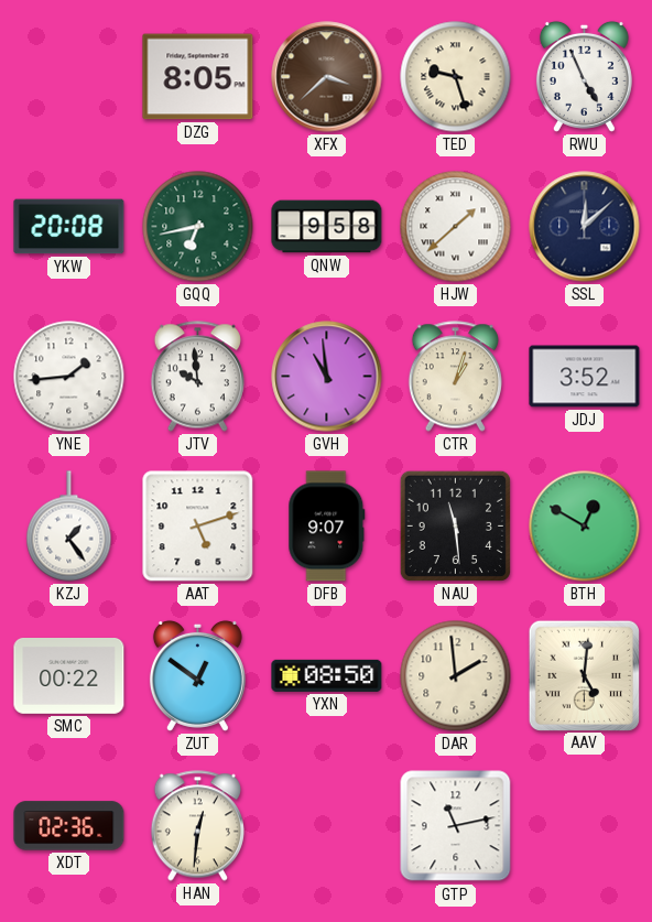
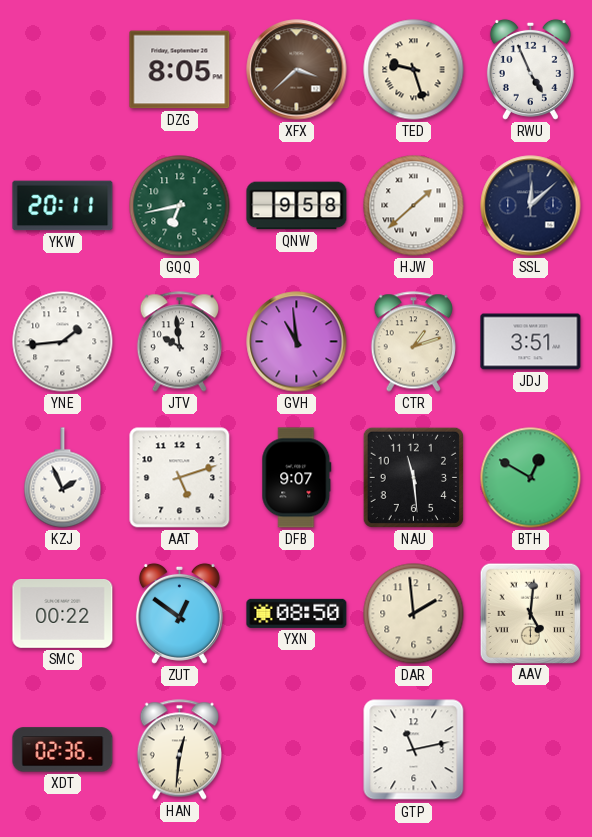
YKW: 20:08 -> 20:11
CTR: 1:03 -> 1:12
JDJ: 3:52 -> 3:51
KZJ: 1:24 -> 1:56
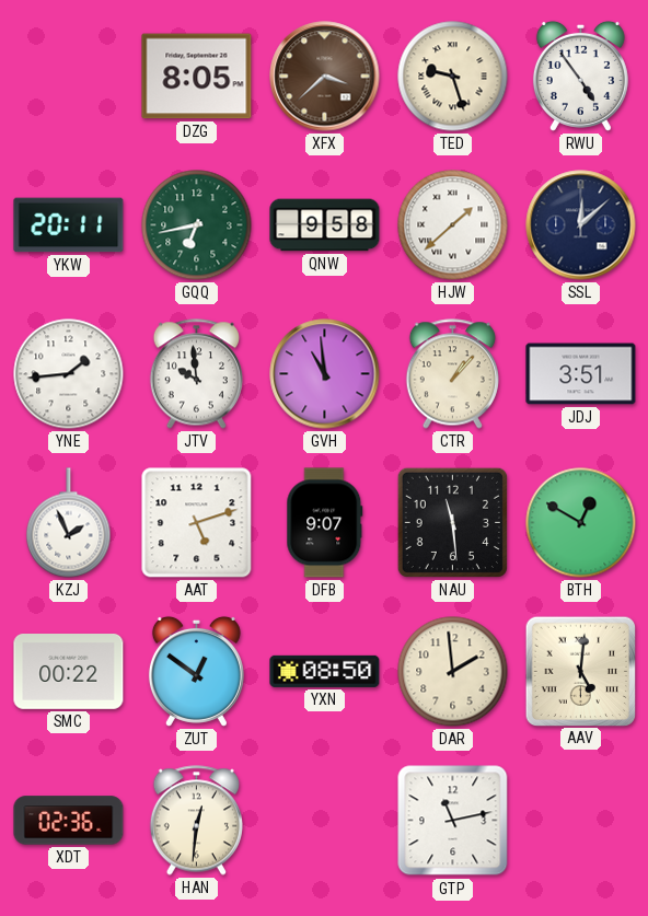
RWU: 4:56 -> 4:54
CTR: 1:12 -> 1:07
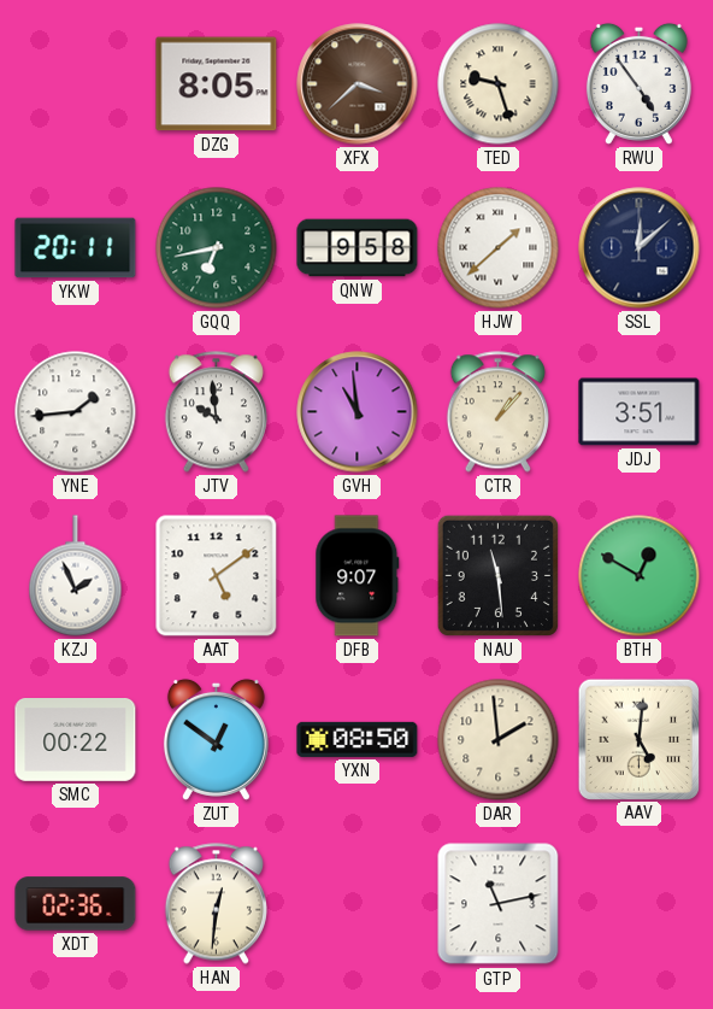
AAT: 5:12 -> 5:09
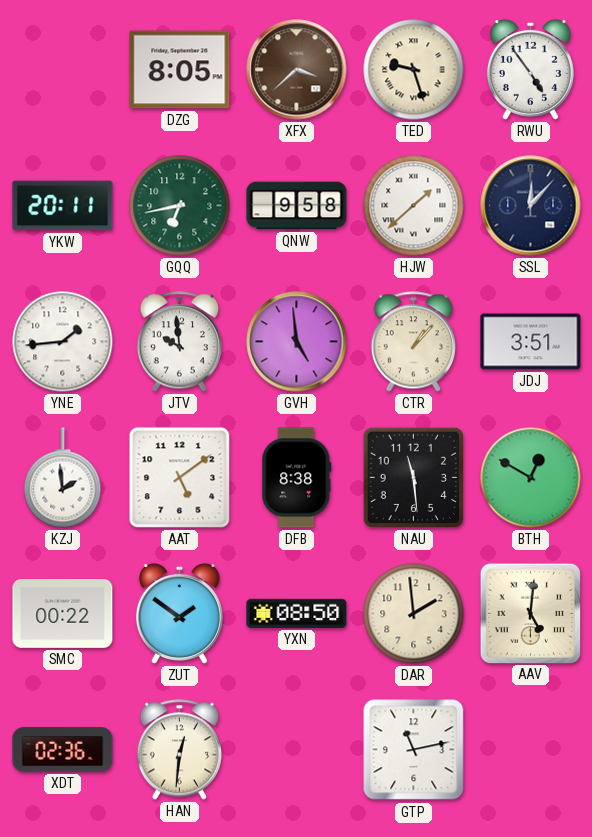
SSL: 12:08 -> 12:07
GVH: 10:59 -> 4:59
KZJ: 1:56 -> 1:59
DFB: 9:07 -> 8:38
ZUT: 12:51 -> 1:51
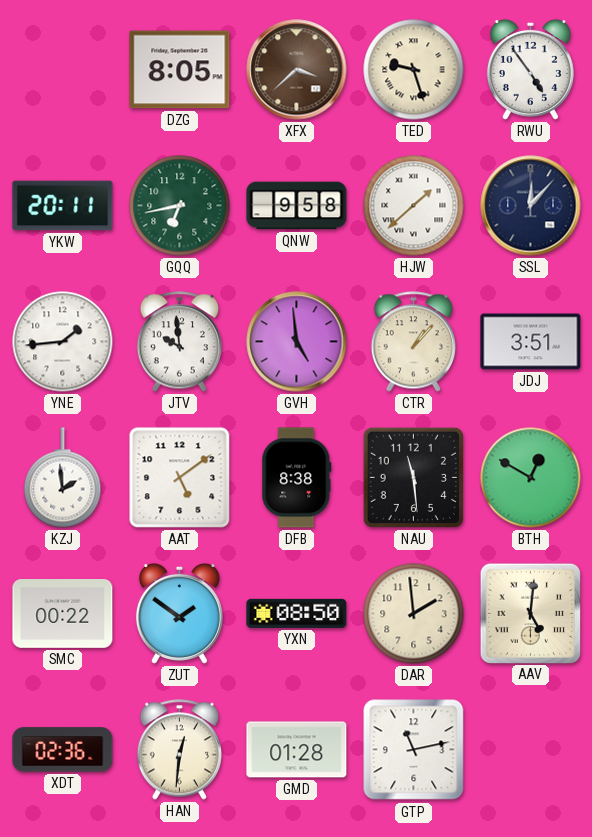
GMD: none -> 01:28
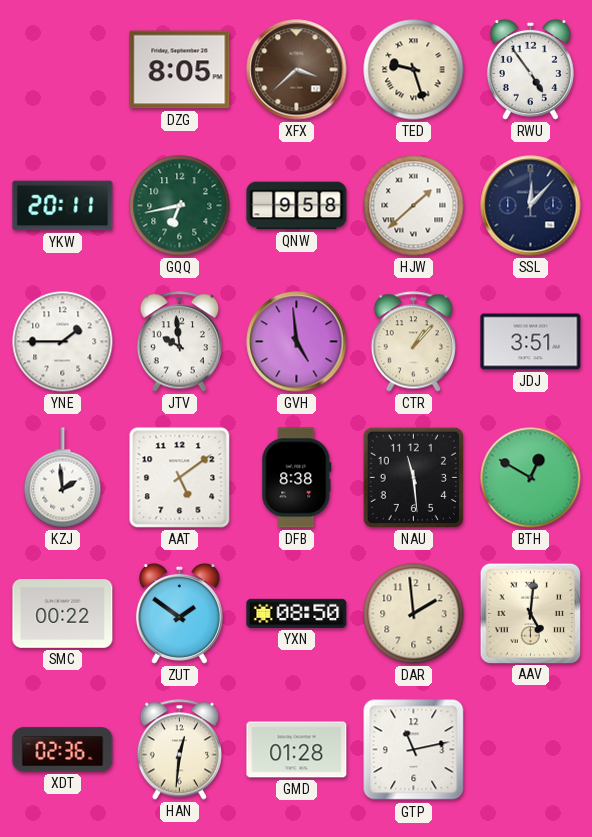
YNE: 1:44 -> 1:45
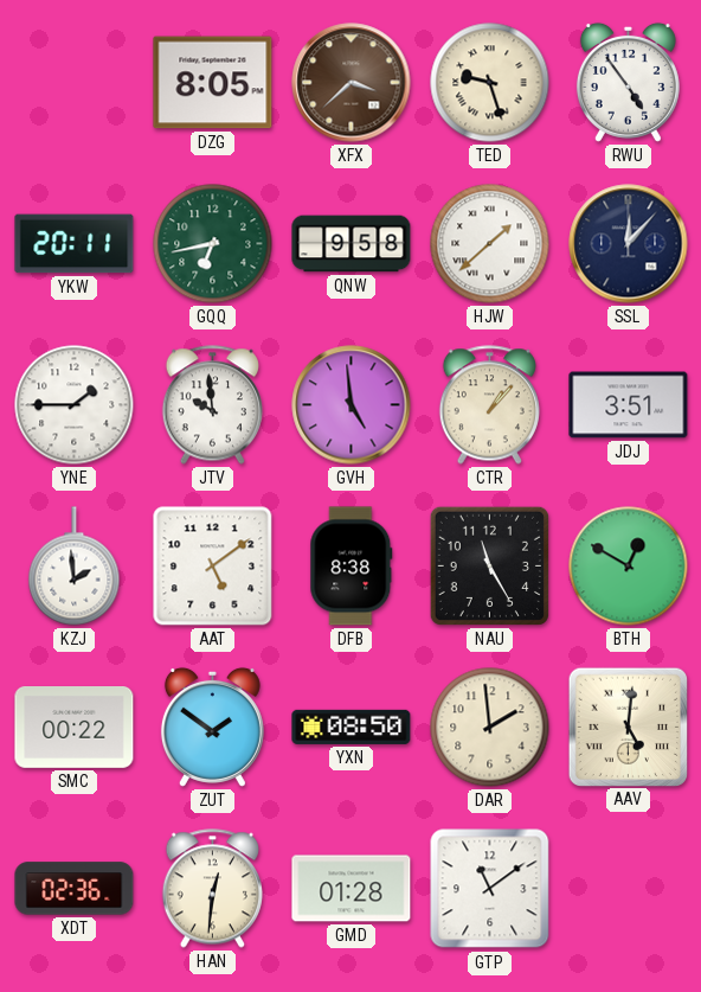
NAU: 11:29 -> 11:25
GTP: 11:13 -> 11:09
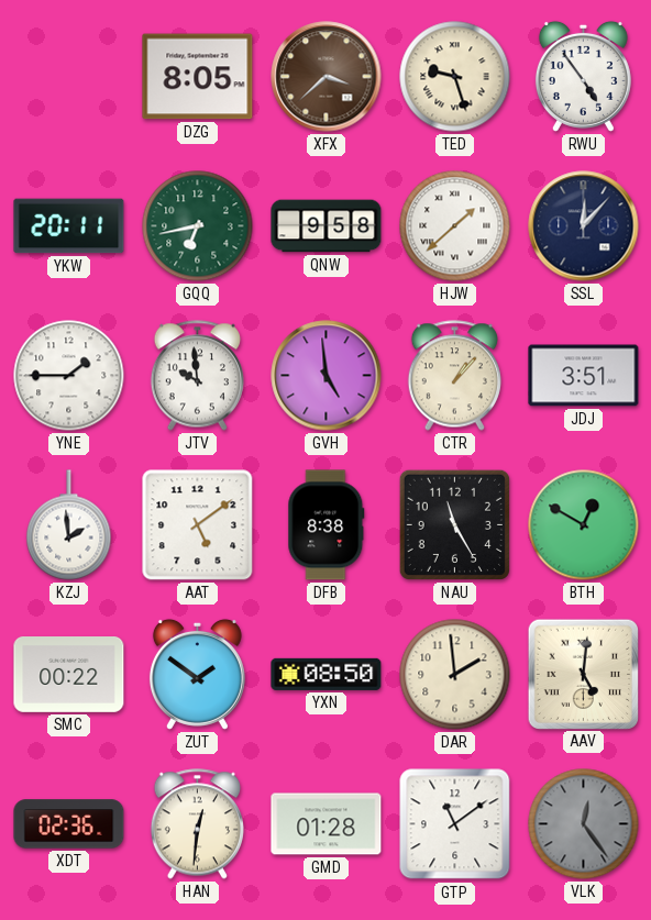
VLK: none -> 12:24
